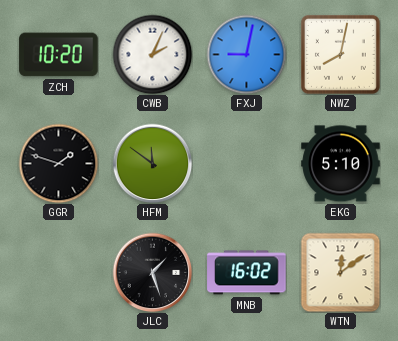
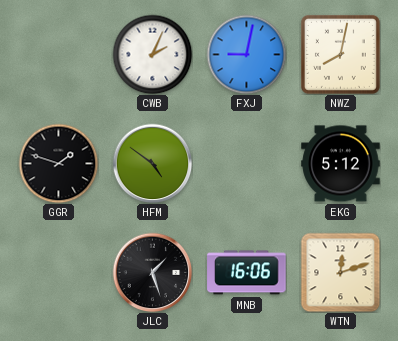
ZCH: 10:20 -> none
HFM: 11:51 -> 4:51
EKG: 5:10 -> 5:12
MNB: 16:02 -> 16:06
WTN: 12:09 -> 12:12
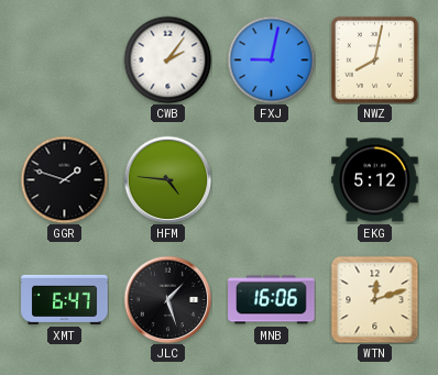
CWB: 2:04 -> 2:06
HFM: 4:51 -> 4:46
XMT: none -> 6:47
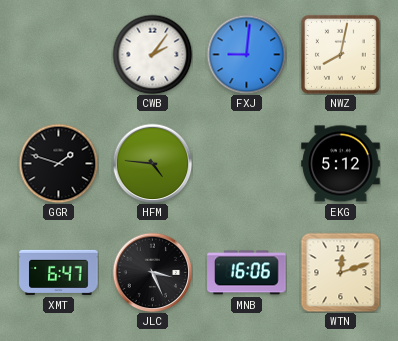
FXJ: 9:02 -> 9:01
JLC: 1:27 -> 3:26
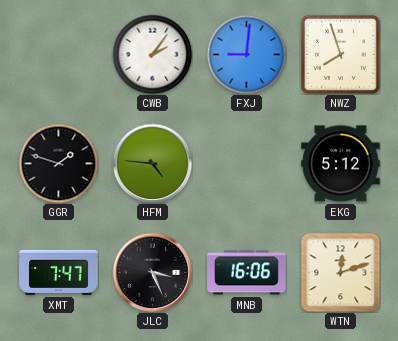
NWZ: 8:02 -> 7:57
XMT: 6:47 -> 7:47
